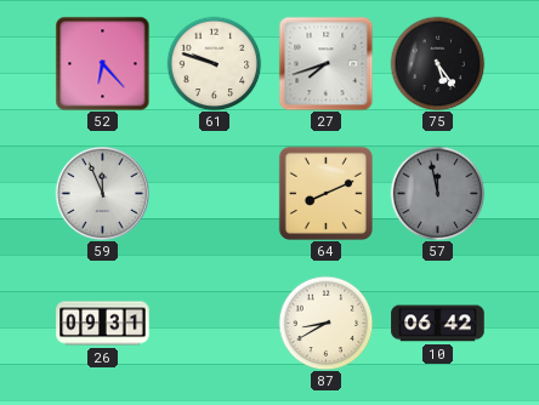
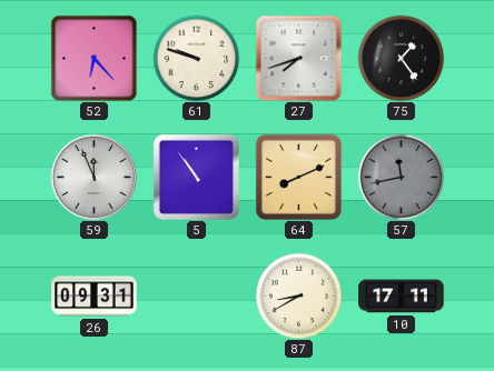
75: 5:24 -> 1:24
5: none -> 10:54
57: 11:58 -> 11:43
10: 06:42 -> 17:11
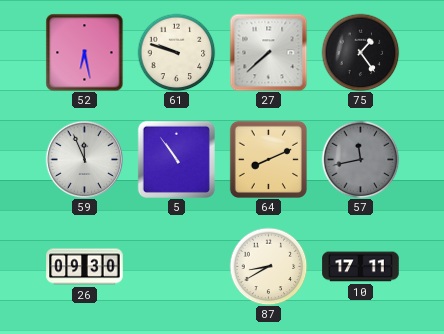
52: 6:23 -> 6:28
27: 7:42 -> 7:38
26: 09:31 -> 09:30
